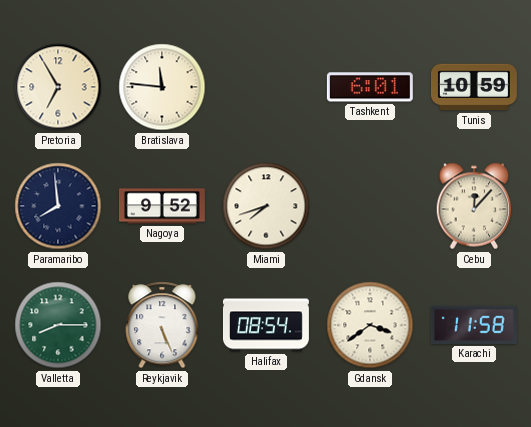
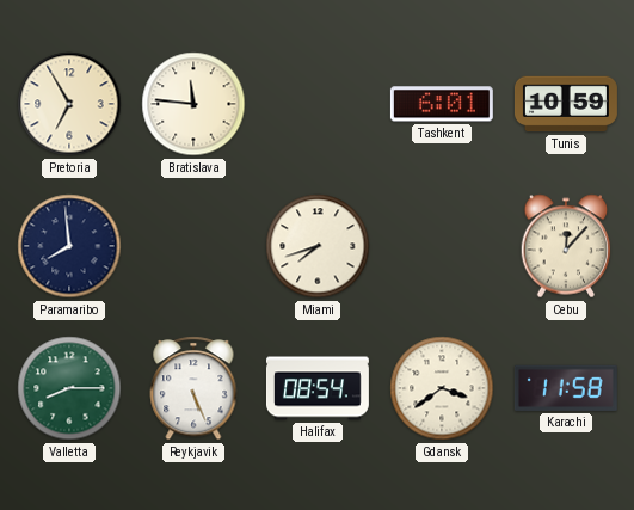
Nagoya: 9:52 -> none
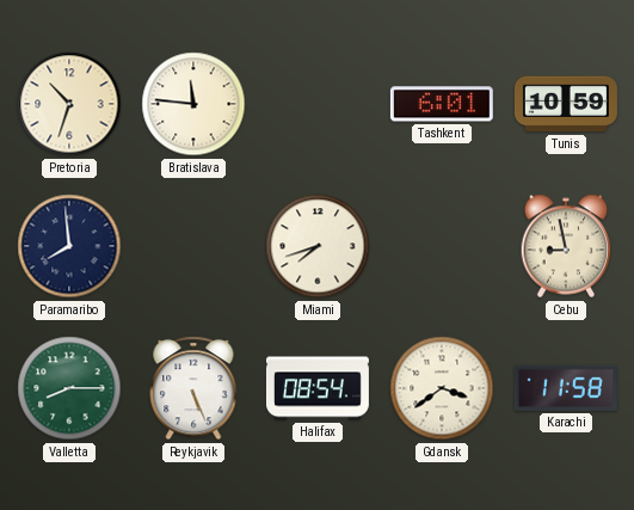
Pretoria: 6:55 -> 10:33
Cebu: 12:07 -> 8:58
